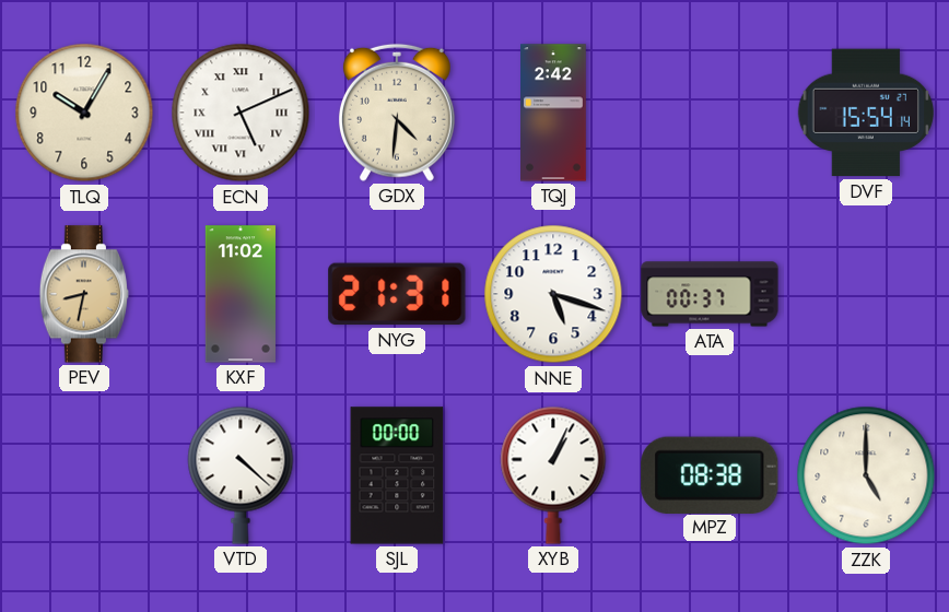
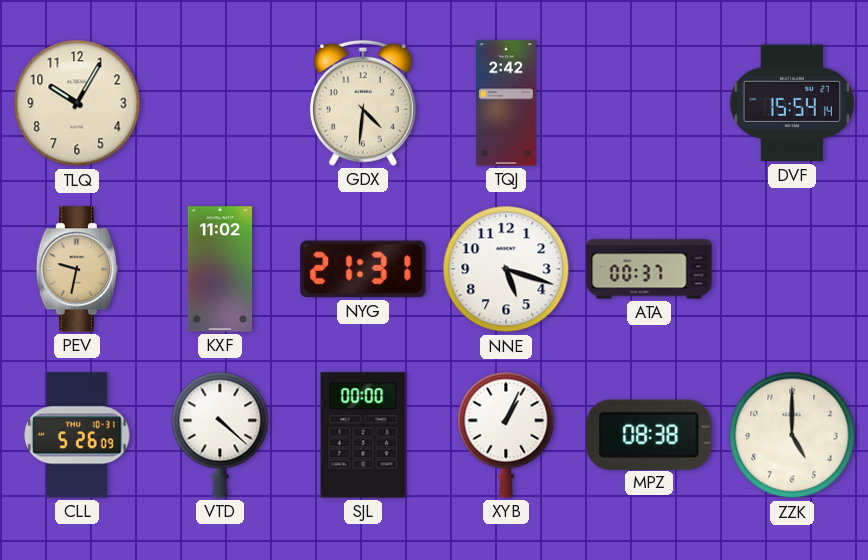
ECN: 5:11 -> none
PEV: 8:32 -> 9:32
CLL: none -> 5:26
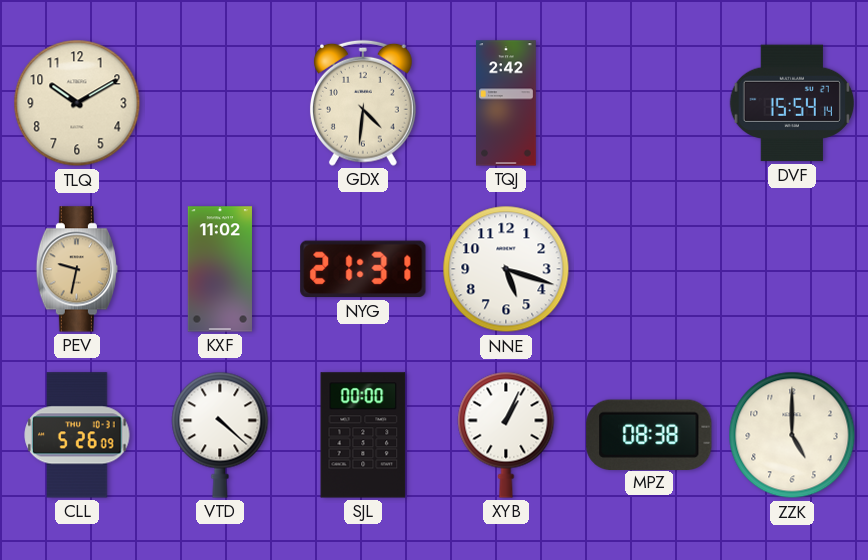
TLQ: 10:05 -> 10:10
ATA: 00:37 -> none
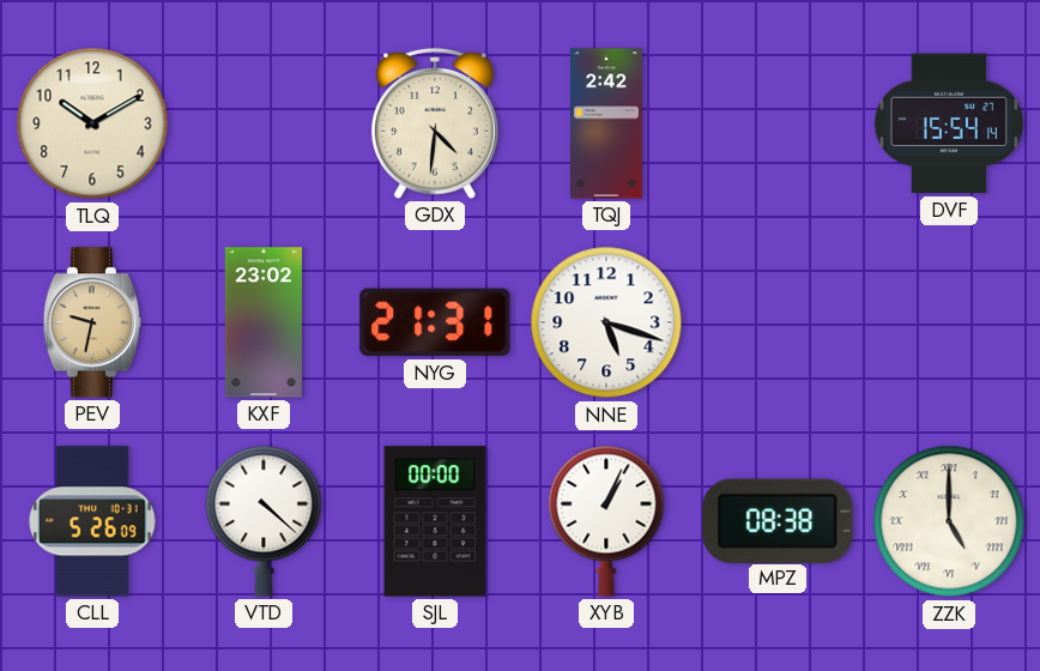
KXF: 11:02 -> 23:02
ZZK numerals: Arabic -> Roman
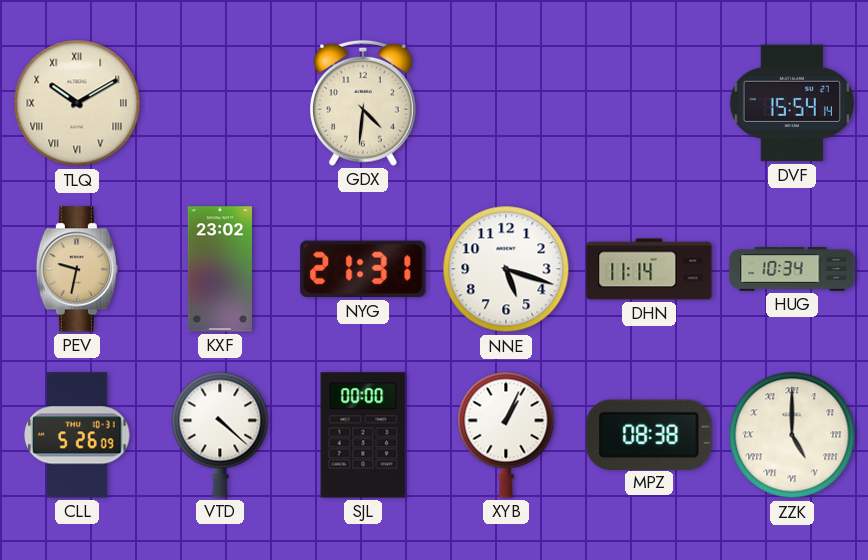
TLQ numerals: Arabic -> Roman
TQJ: 2:42 -> none
DHN: none -> 11:14
HUG: none -> 10:34
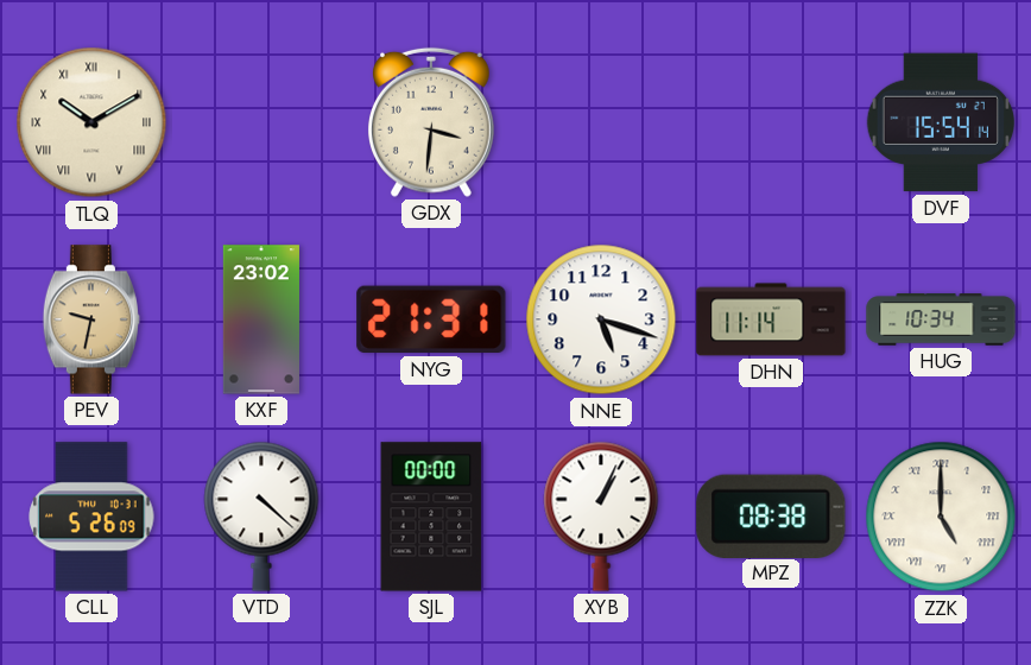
GDX: 4:31 -> 3:31
